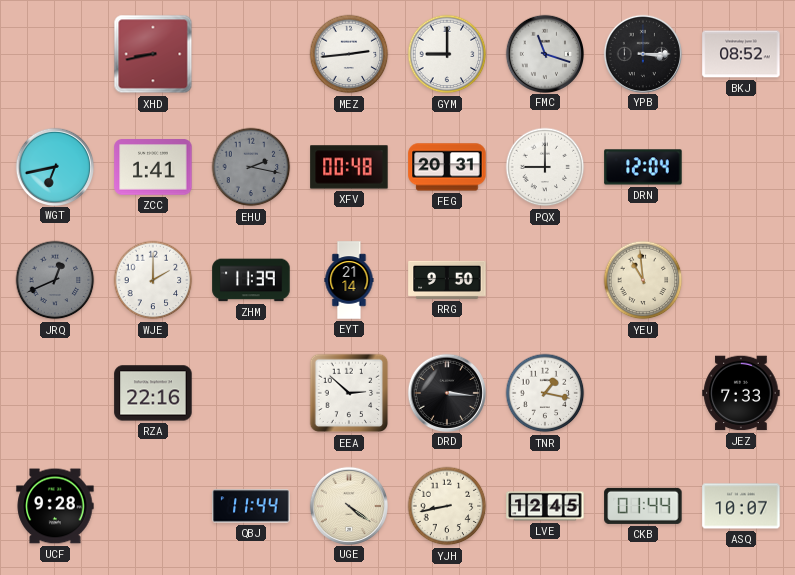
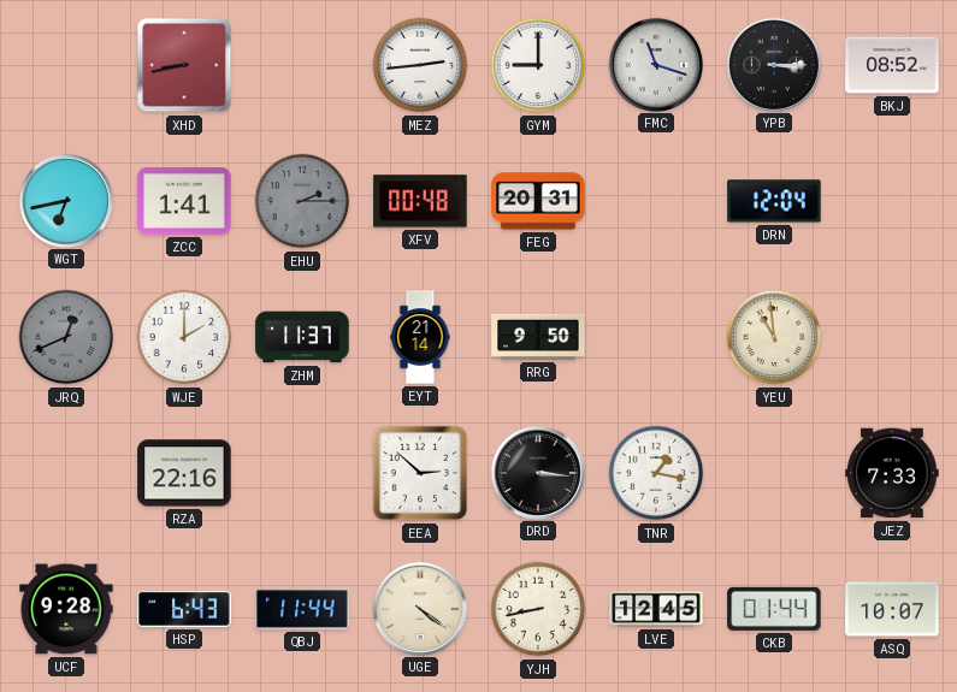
EHU: 2:17 -> 2:15
PQX: 9:00 -> none
ZHM: 11:39 -> 11:37
HSP: none -> 6:43
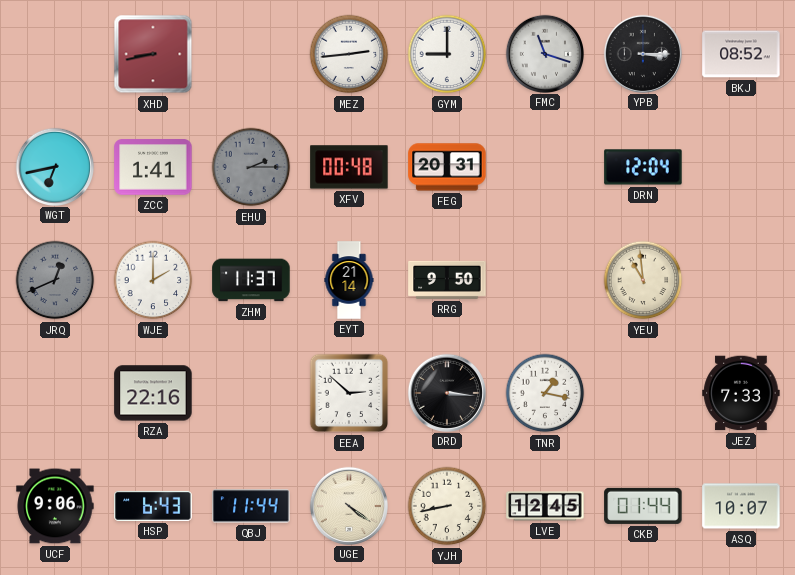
UCF: 9:28 -> 9:06
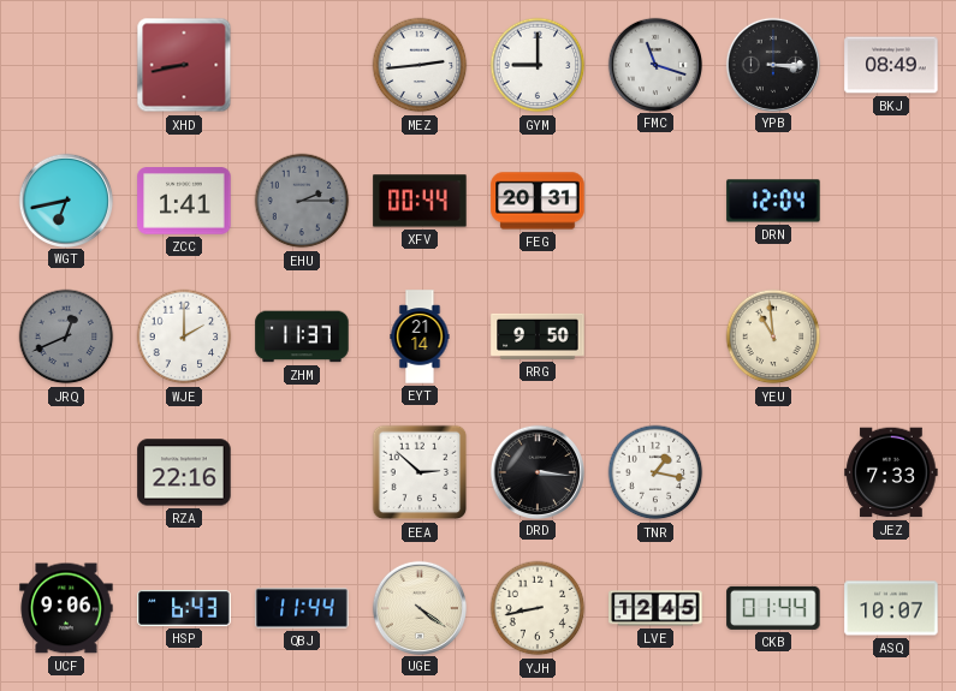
BKJ: 08:52 -> 08:49
XFV: 00:48 -> 00:44
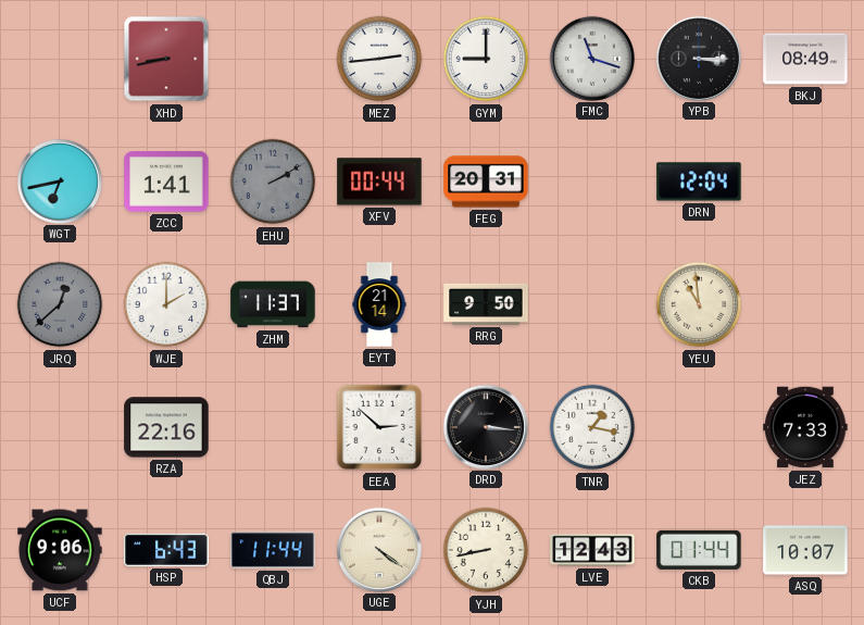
EHU: 2:15 -> 2:10
JRQ: 12:41 -> 12:38
LVE: 12:45 -> 12:43
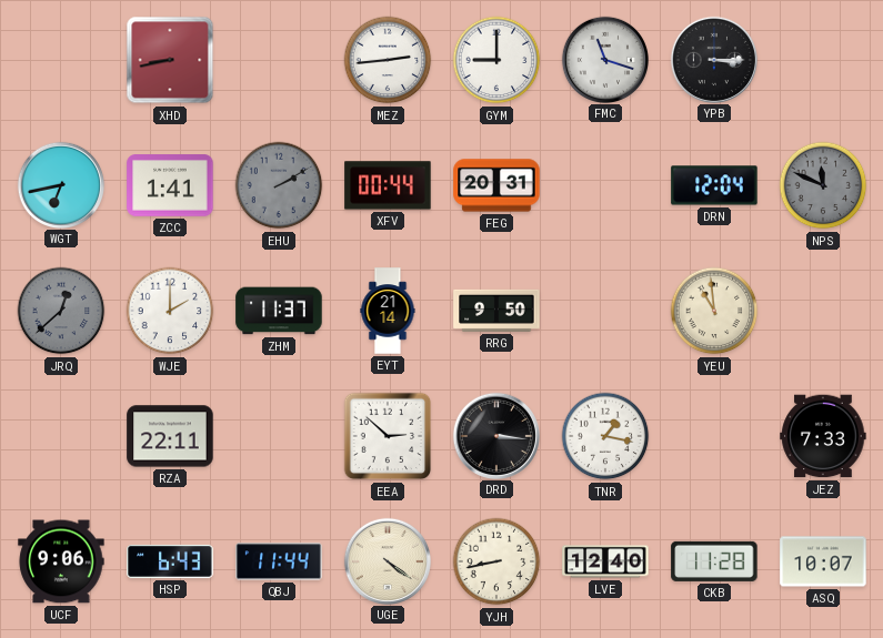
BKJ: 08:49 -> none
NPS: none -> 11:49
RZA: 22:16 -> 22:11
LVE: 12:43 -> 12:40
CKB: 01:44 -> 11:28
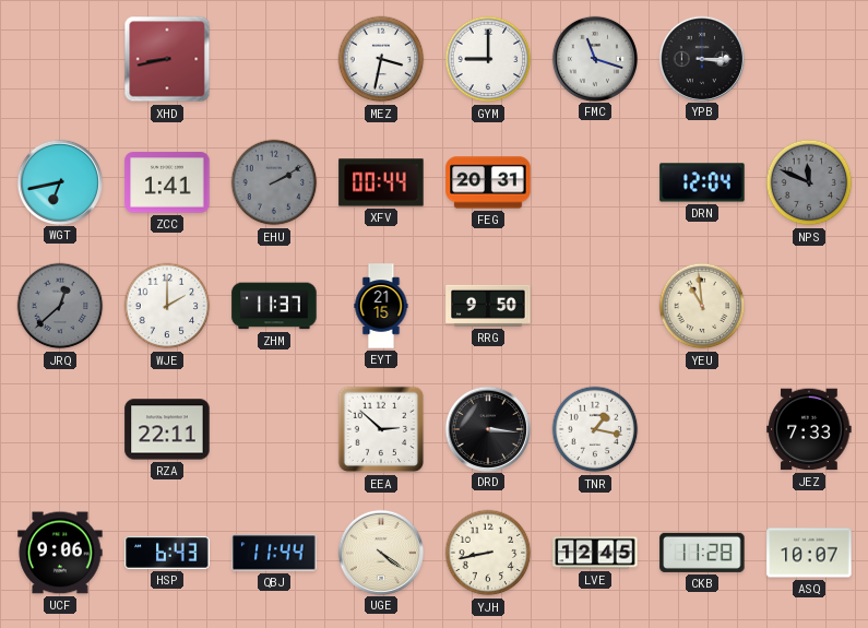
MEZ: 2:44 -> 3:32
EYT: 21:14 -> 21:15
LVE: 12:40 -> 12:45
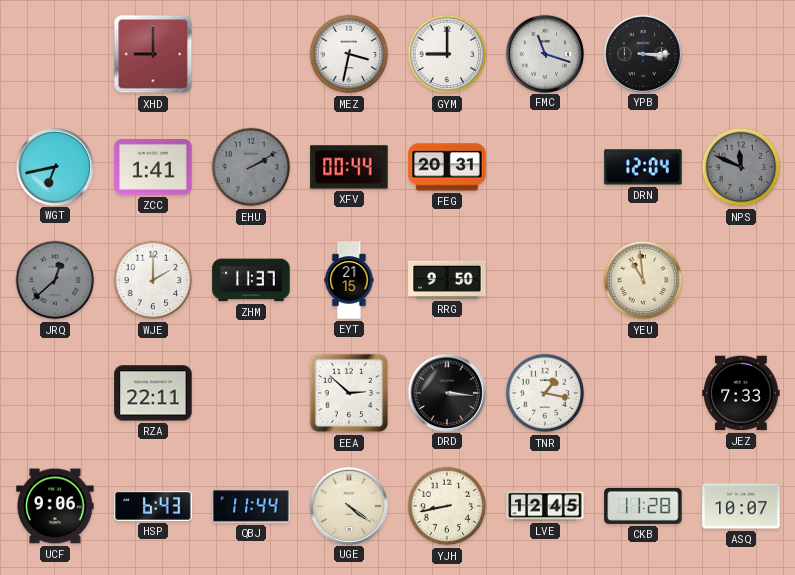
XHD: 8:43 -> 9:00
